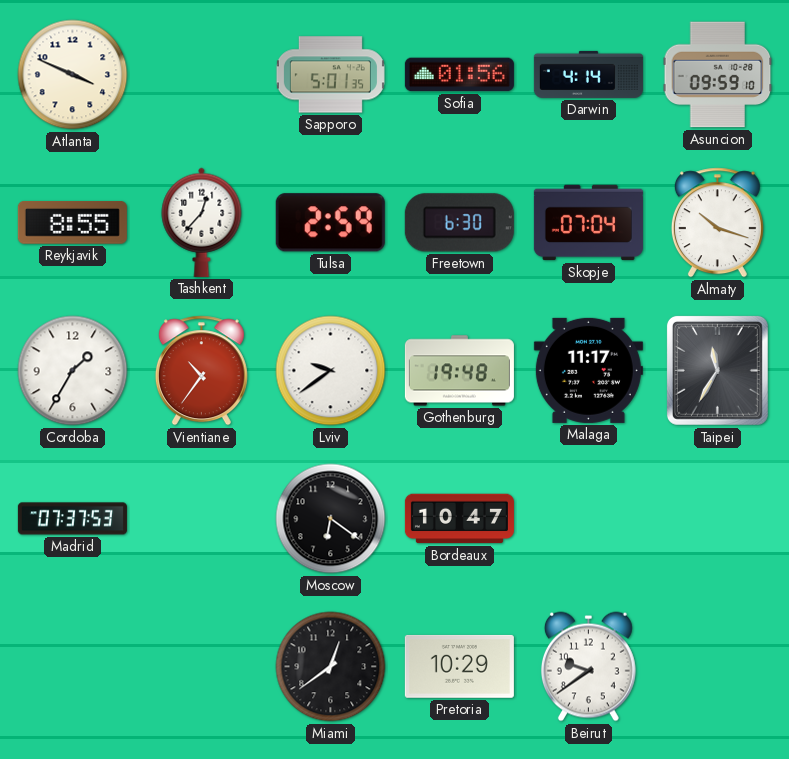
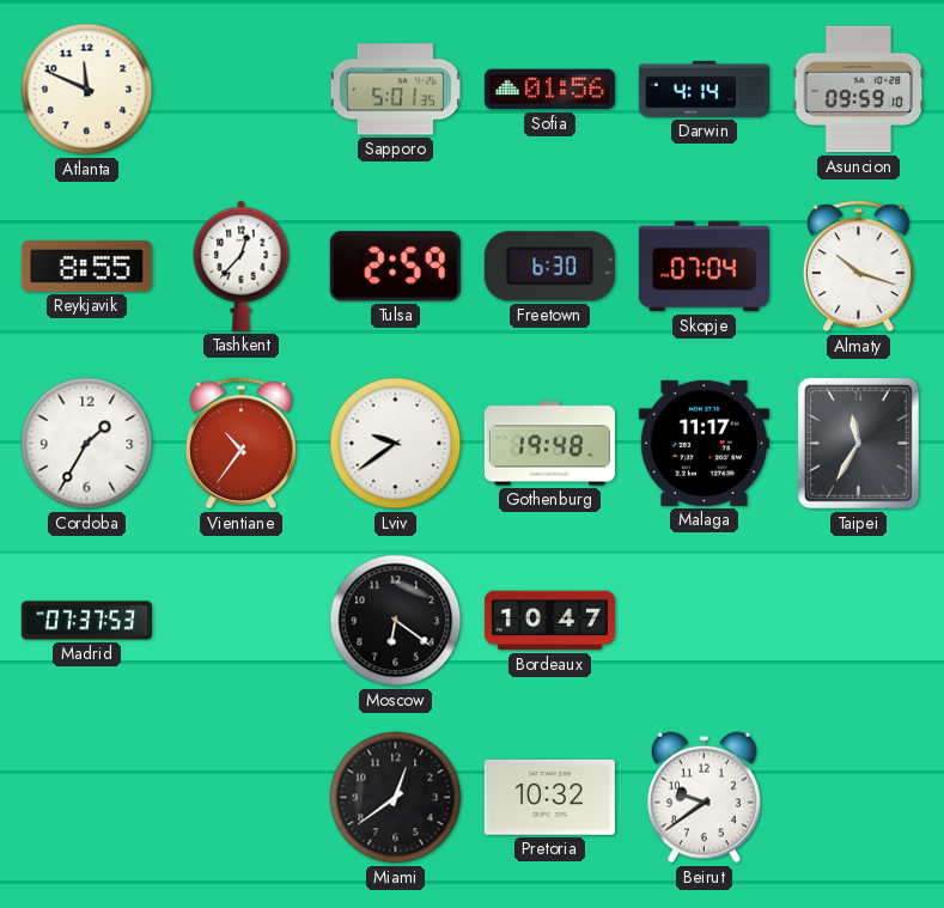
Atlanta: 3:49 -> 11:49
Pretoria: 10:29 -> 10:32
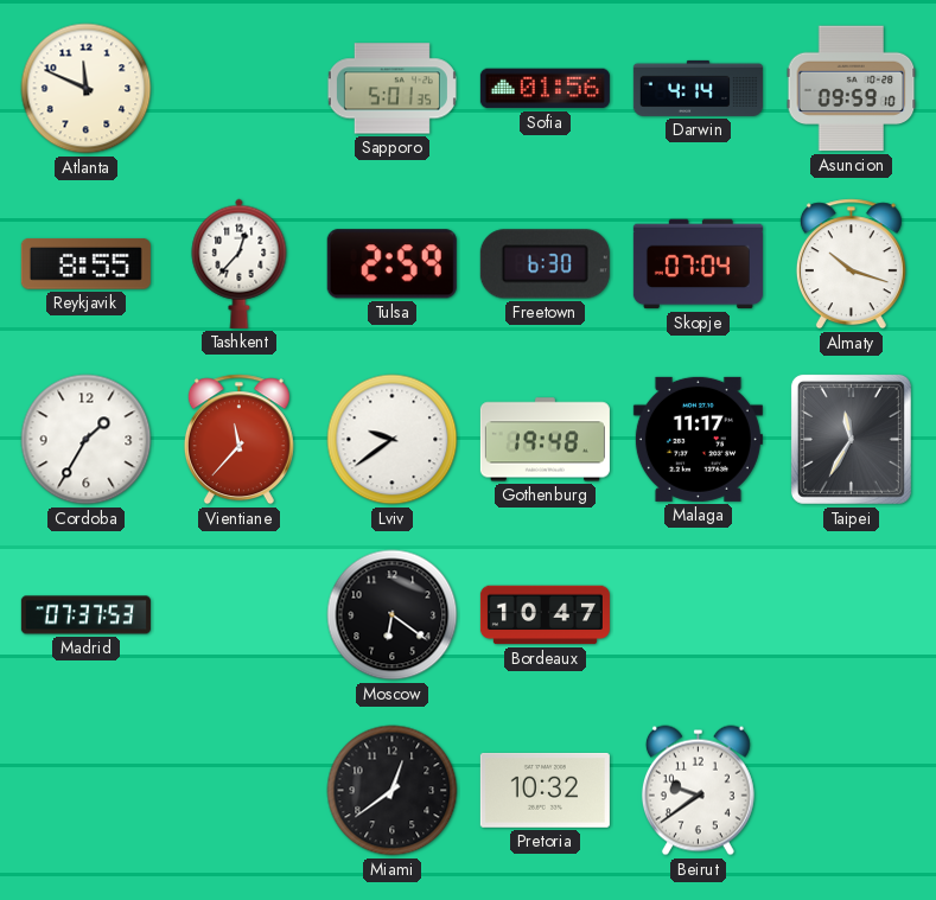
Vientiane: 10:36 -> 11:37
